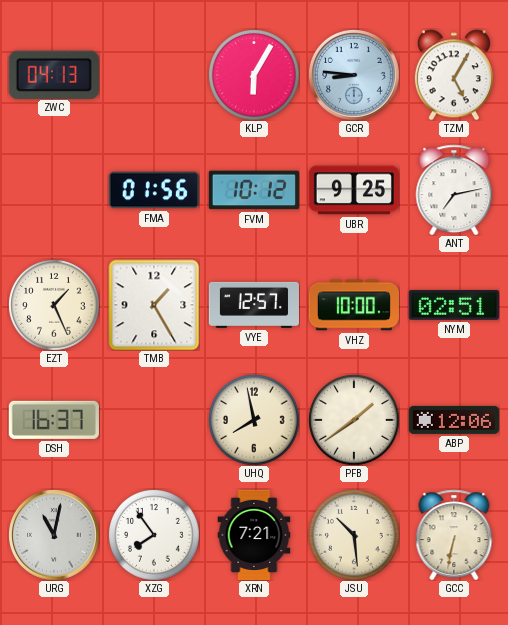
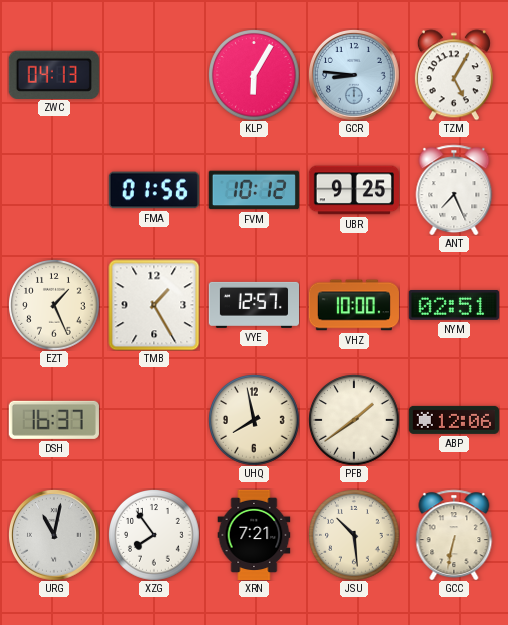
ANT: 7:13 -> 7:26
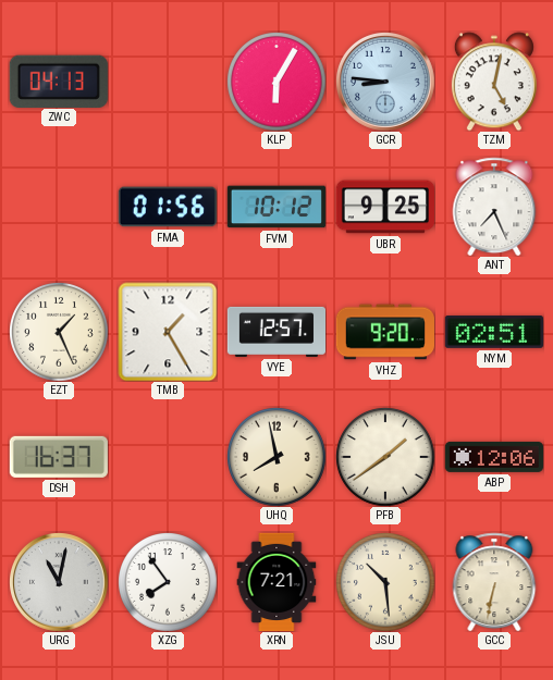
TZM: 5:05 -> 5:02
VHZ: 10:00 -> 9:20
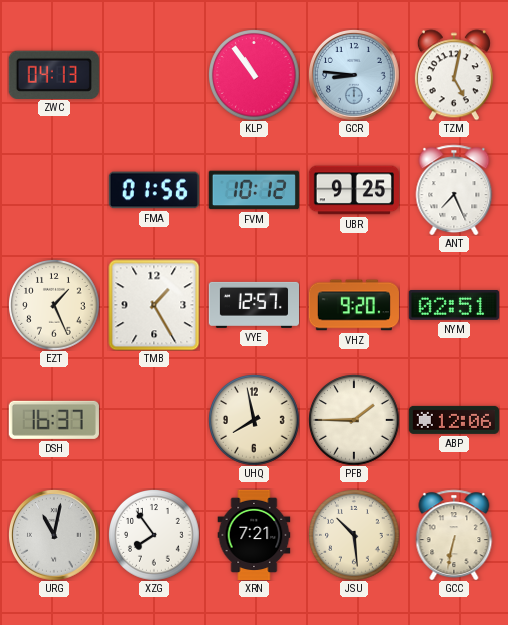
KLP: 6:05 -> 10:54
PFB: 1:39 -> 1:45
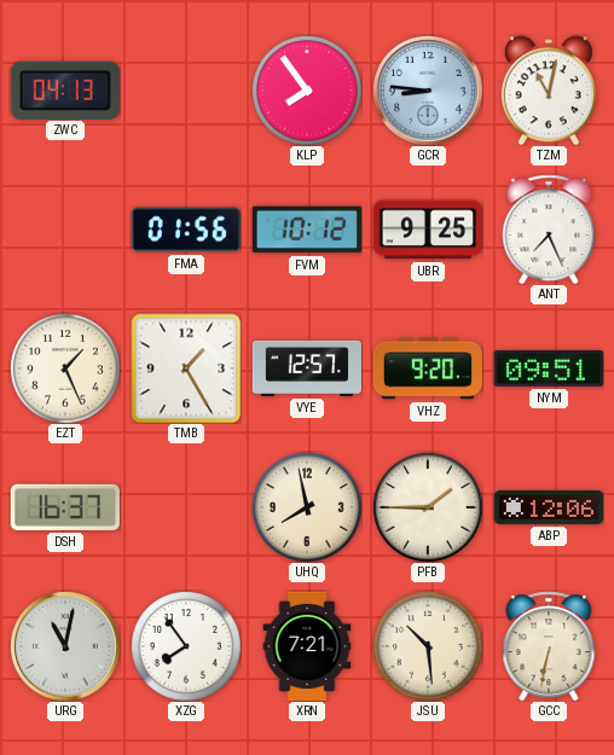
KLP: 10:54 -> 7:54
TZM: 5:02 -> 11:02
NYM: 02:51 -> 09:51
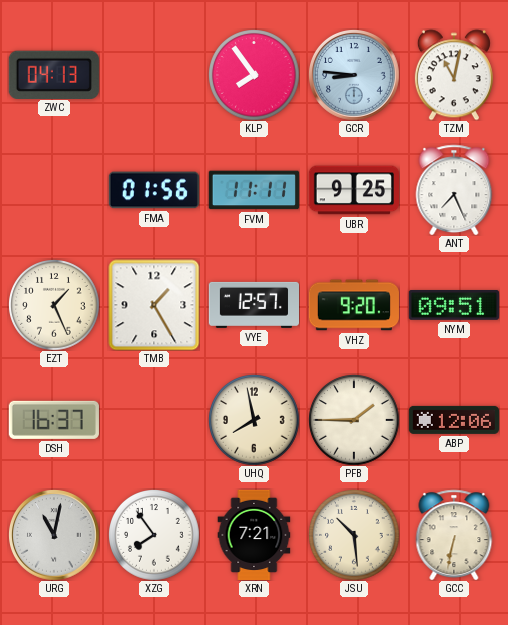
FVM: 10:12 -> 11:11
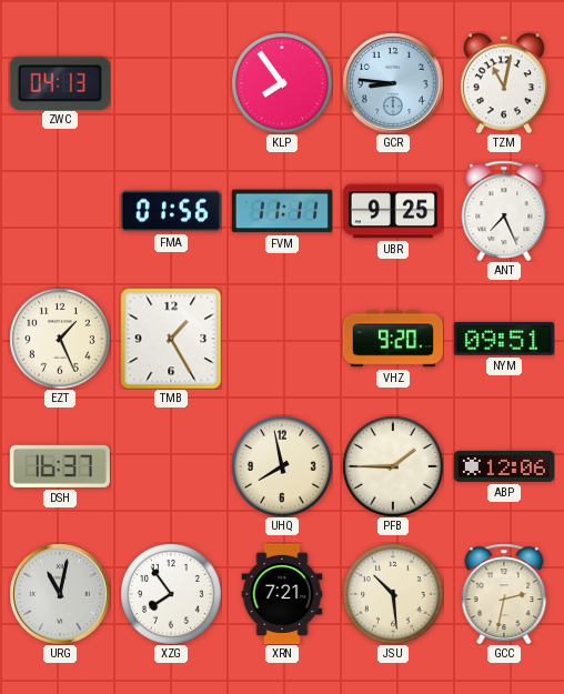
VYE: 12:57 -> none
GCC: 6:32 -> 2:32
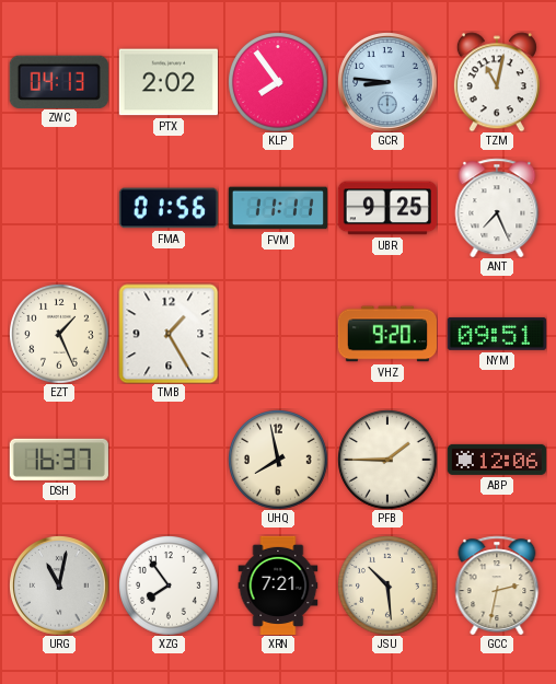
PTX: none -> 2:02
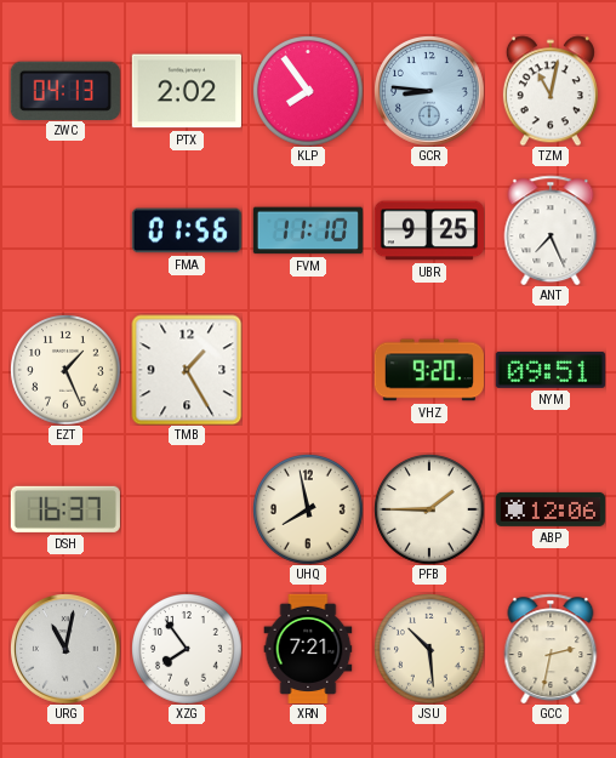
FVM: 11:11 -> 11:10
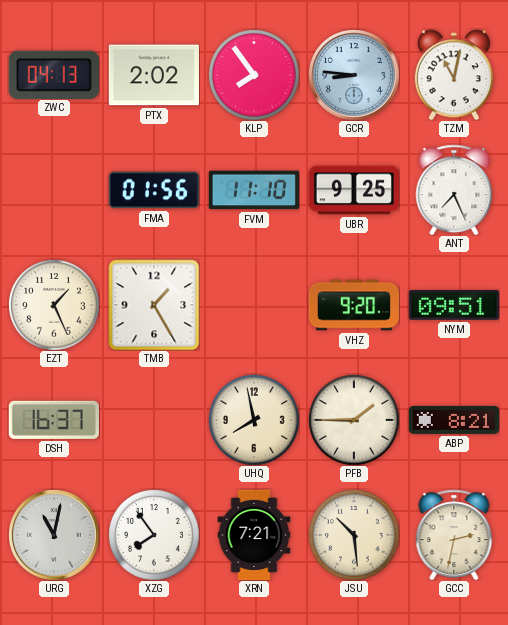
ABP: 12:06 -> 8:21
